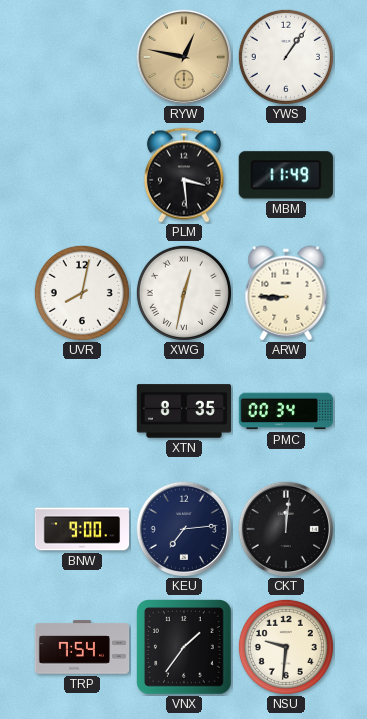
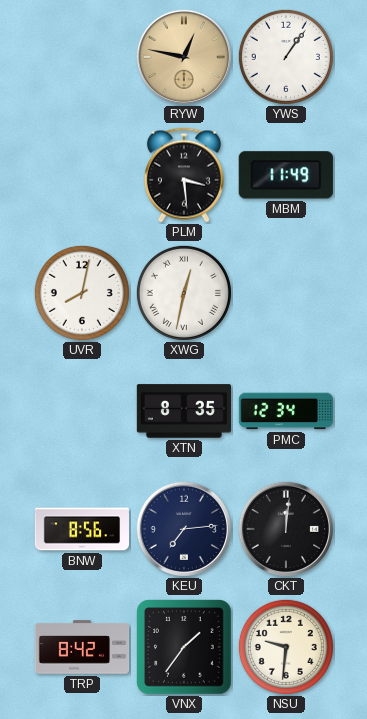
ARW: 8:45 -> none
PMC: 00:34 -> 12:34
BNW: 9:00 -> 8:56
TRP: 7:54 -> 8:42
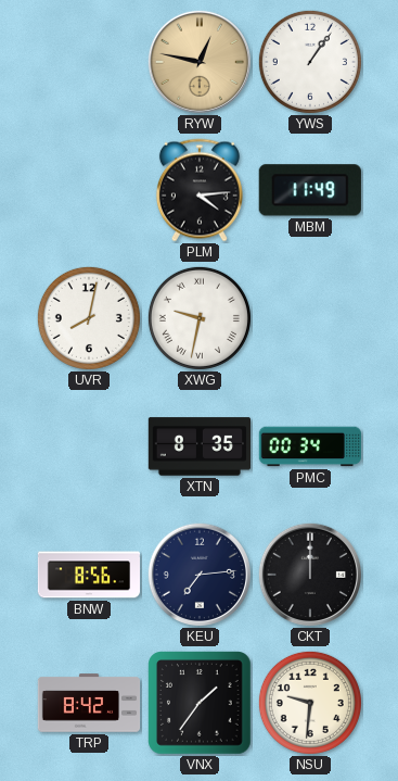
PLM: 3:29 -> 4:14
XWG: 12:32 -> 9:32
PMC: 12:34 -> 00:34
CKT: 12:01 -> 12:00
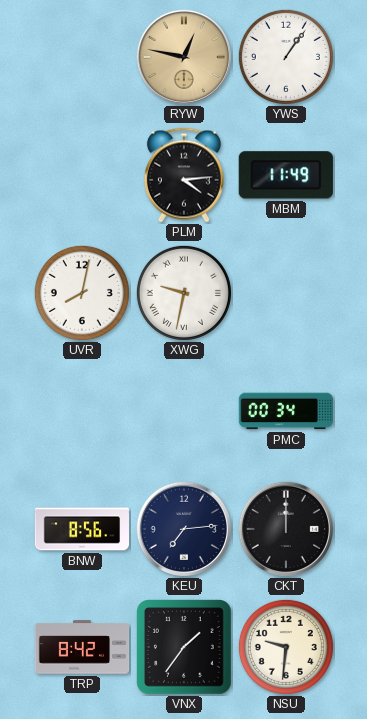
XTN: 8:35 -> none
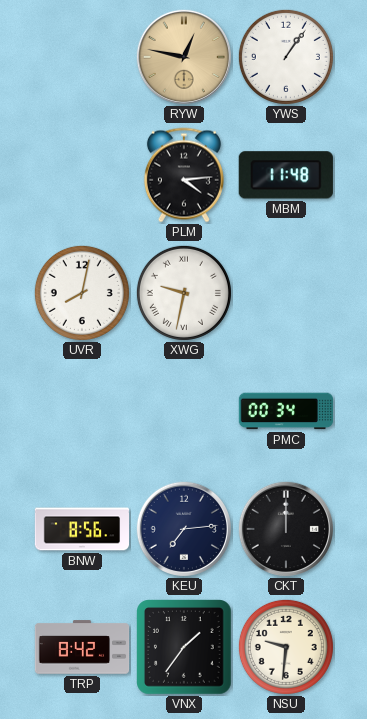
MBM: 11:49 -> 11:48
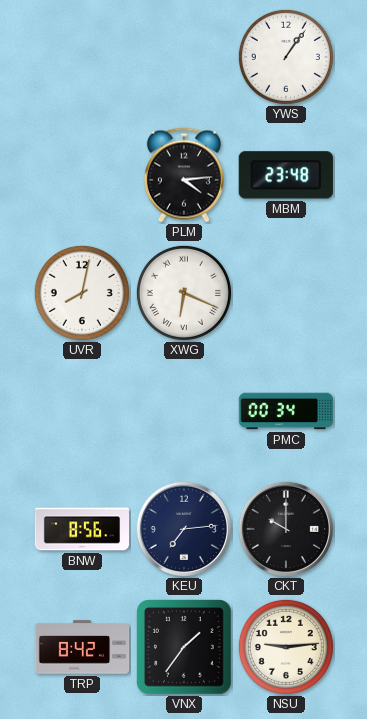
RYW: 12:47 -> none
MBM: 11:48 -> 23:48
XWG: 9:32 -> 6:19
CKT: 12:00 -> 10:00
NSU: 9:31 -> 9:14
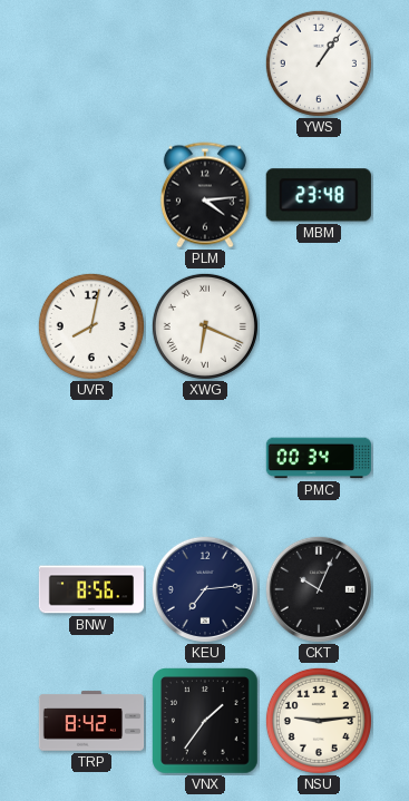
CKT: 10:00 -> 10:04
